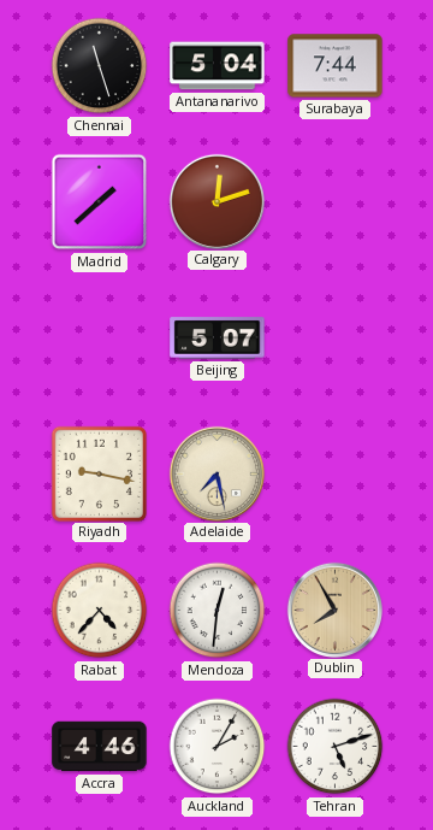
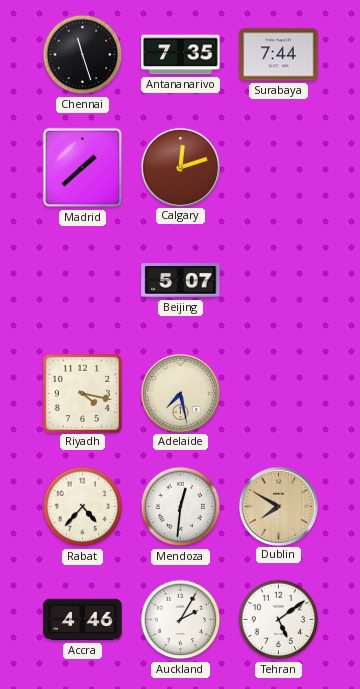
Antananarivo: 5:04 -> 7:35
Riyadh: 9:17 -> 4:17
Dublin: 7:55 -> 7:50
Tehran: 5:12 -> 5:09
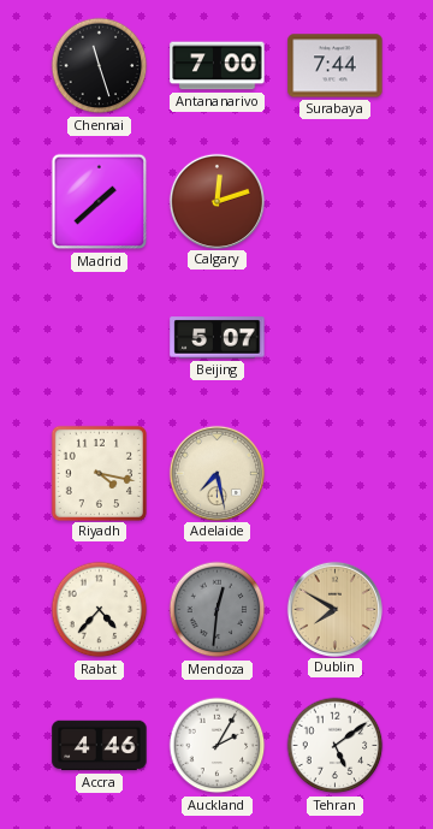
Antananarivo: 7:35 -> 7:00
Mendoza dial: white -> grey
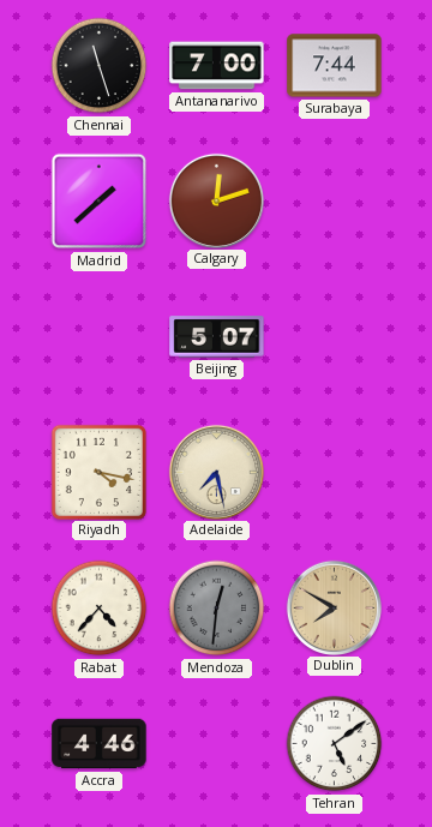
Auckland: 2:05 -> none
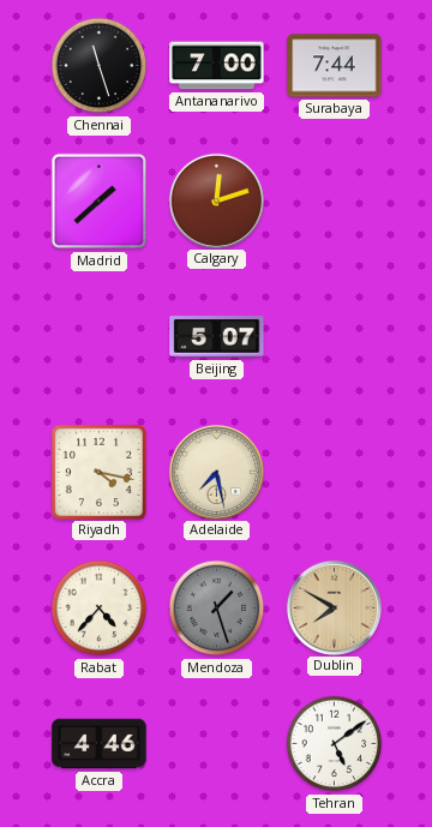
Mendoza: 12:31 -> 1:27
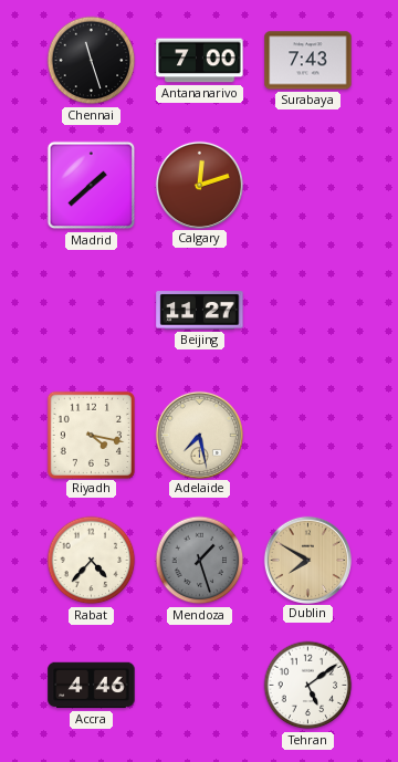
Surabaya: 7:44 -> 7:43
Beijing: 5:07 -> 11:27
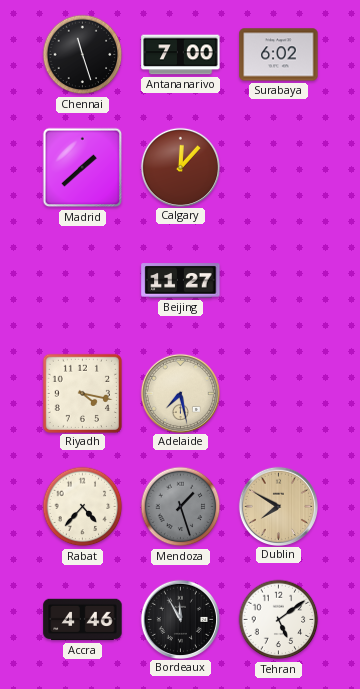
Surabaya: 7:43 -> 6:02
Calgary: 12:12 -> 12:07
Bordeaux: none -> 11:55
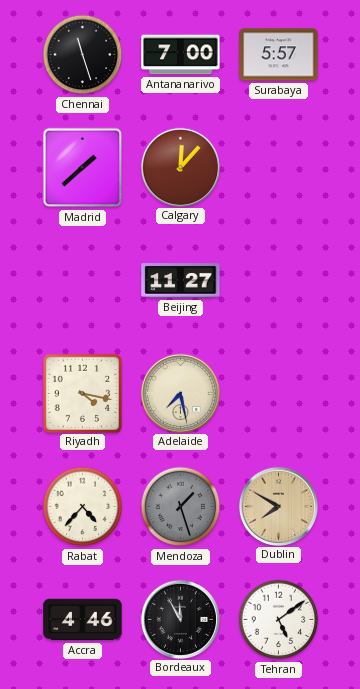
Surabaya: 6:02 -> 5:57
